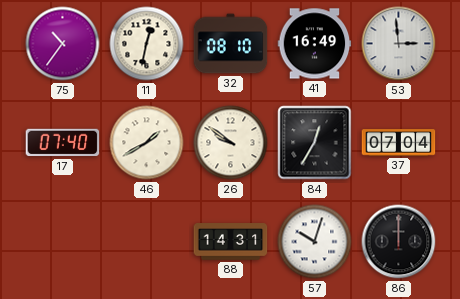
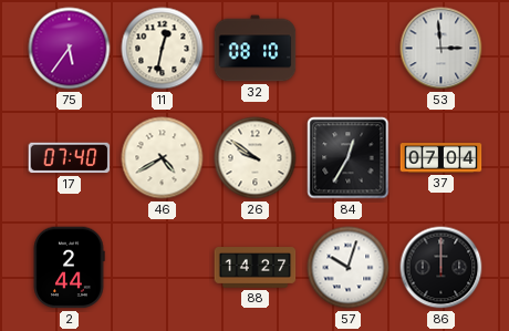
75: 10:36 -> 5:36
41: 16:49 -> none
46: 1:40 -> 4:40
2: none -> 2:44
88: 14:31 -> 14:27
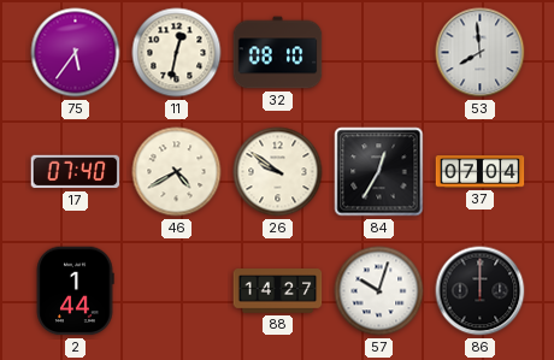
53: 2:59 -> 7:59
2: 2:44 -> 1:44
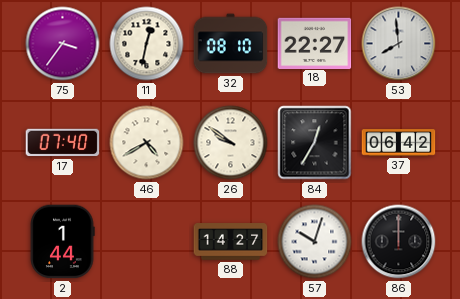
75: 5:36 -> 3:36
18: none -> 22:27
37: 07:04 -> 06:42
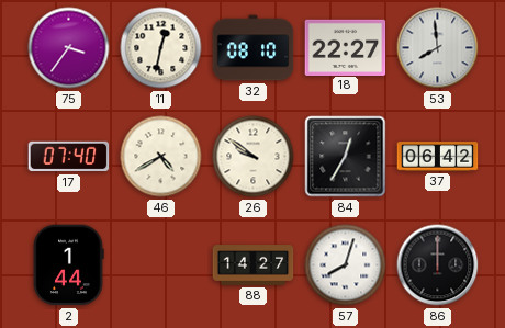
57: 10:03 -> 8:03
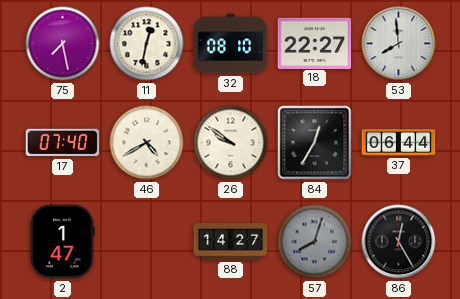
75: 3:36 -> 7:28
37: 06:42 -> 06:44
2: 1:44 -> 1:47
57 dial: white -> grey
86: 12:00 -> 12:25
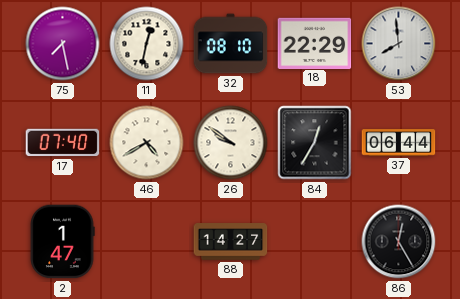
18: 22:27 -> 22:29
57: 8:03 -> none
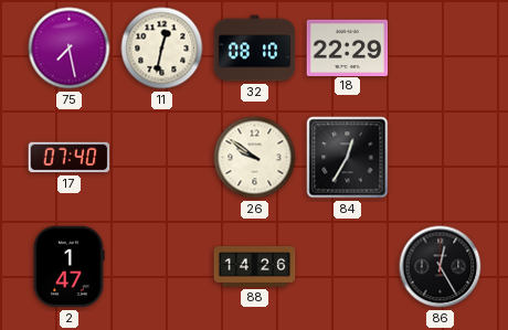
53: 7:59 -> none
46: 4:40 -> none
37: 06:44 -> none
88: 14:27 -> 14:26
